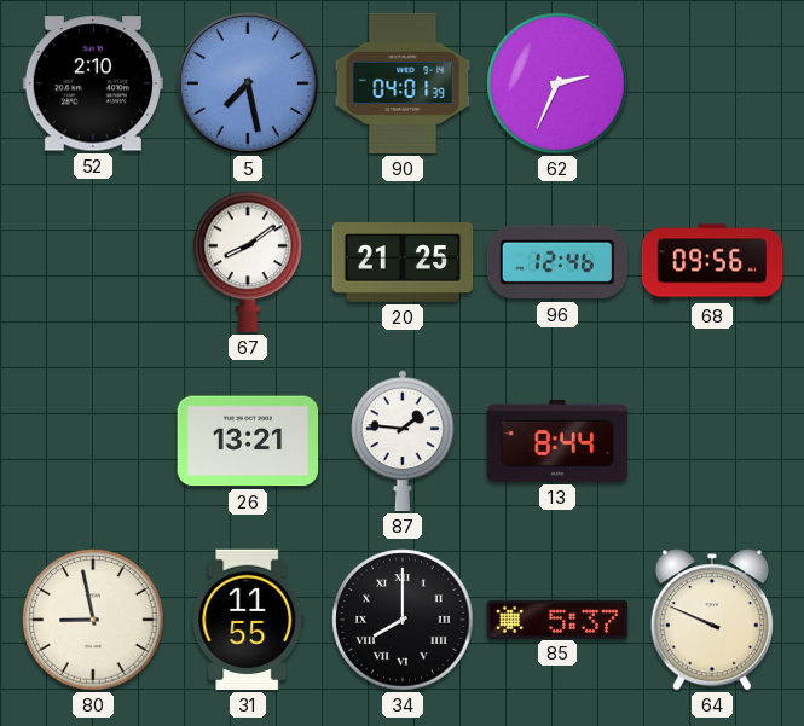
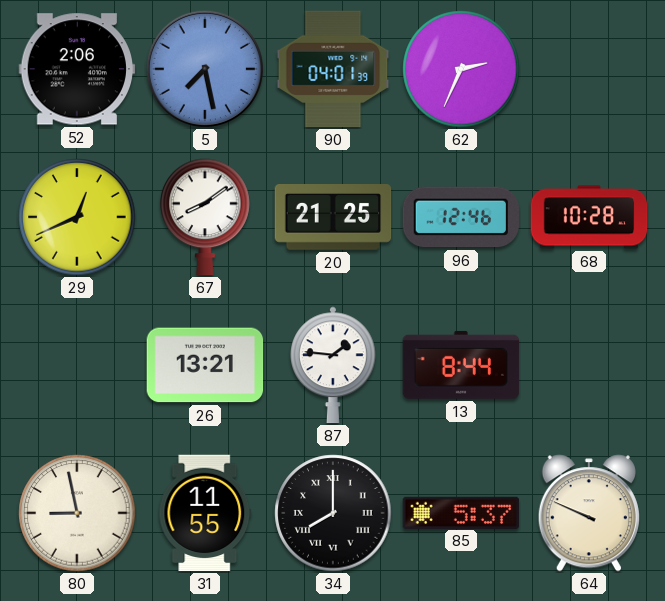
52: 2:10 -> 2:06
29: none -> 12:41
68: 09:56 -> 10:28
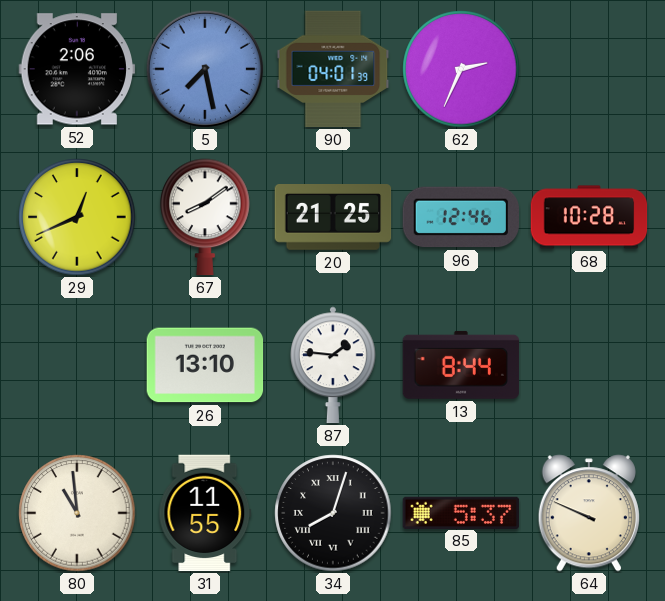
26: 13:21 -> 13:10
80: 8:58 -> 10:59
34: 8:00 -> 8:03
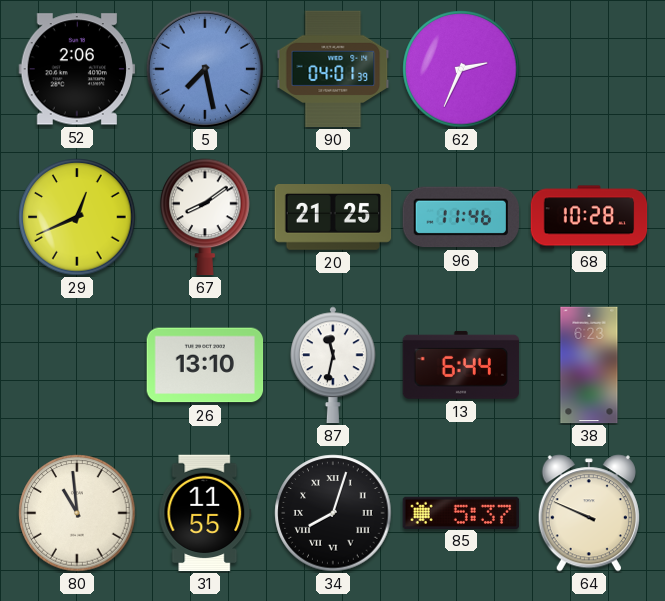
96: 12:46 -> 11:46
87: 1:46 -> 11:32
13: 8:44 -> 6:44
38: none -> 6:23
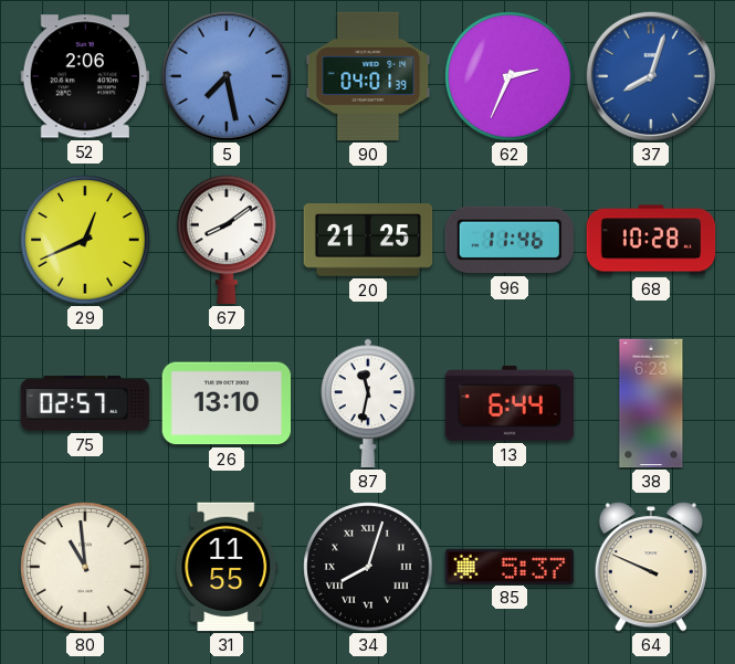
37: none -> 8:03
75: none -> 02:57
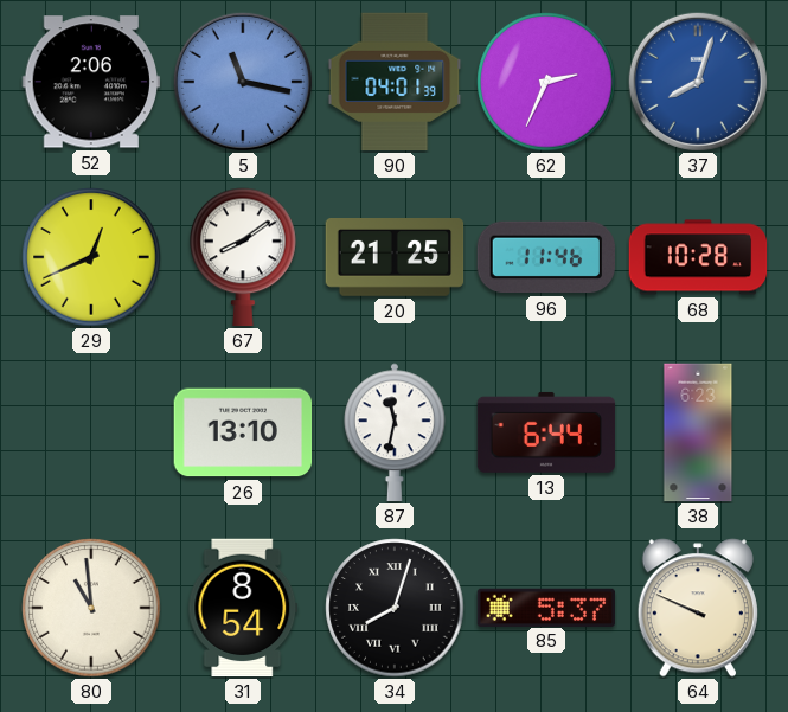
5: 7:28 -> 11:17
75: 02:57 -> none
31: 11:55 -> 8:54
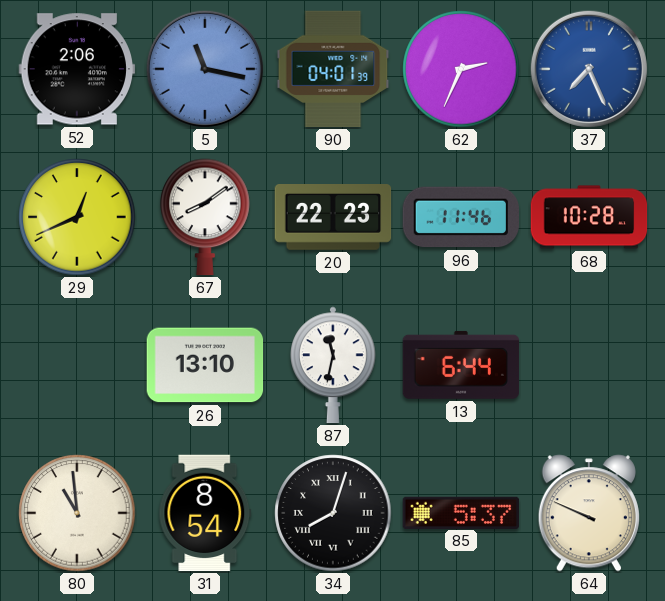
37: 8:03 -> 7:26
20: 21:25 -> 22:23
38: 6:23 -> none
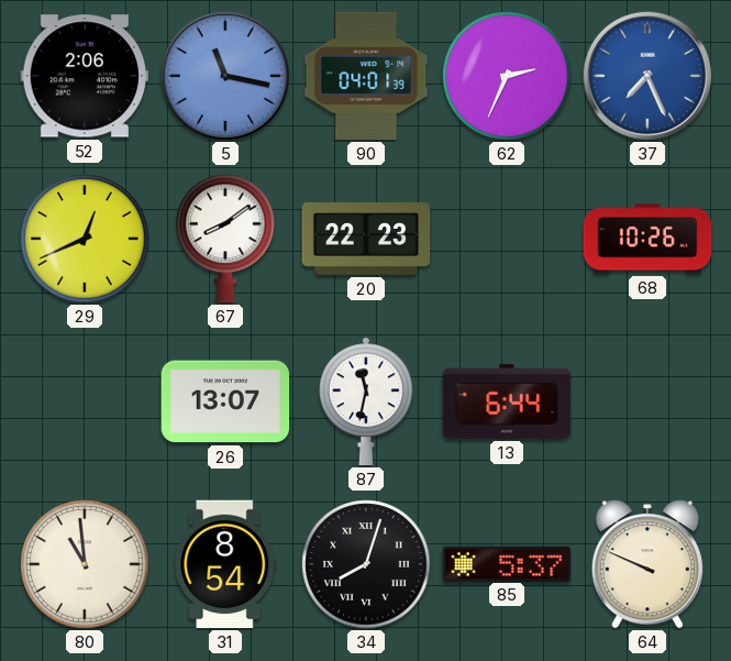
96: 11:46 -> none
68: 10:28 -> 10:26
26: 13:10 -> 13:07
